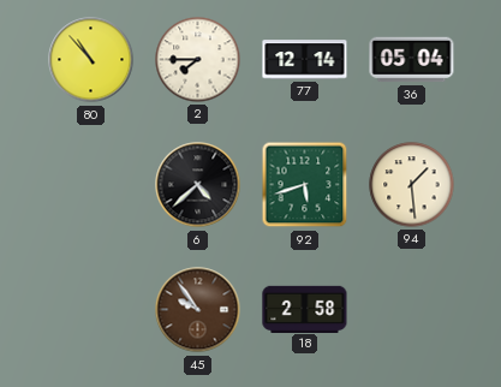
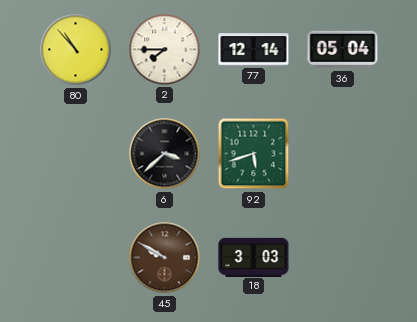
6: 4:38 -> 3:38
94: 1:29 -> none
45: 9:54 -> 9:50
18: 2:58 -> 3:03
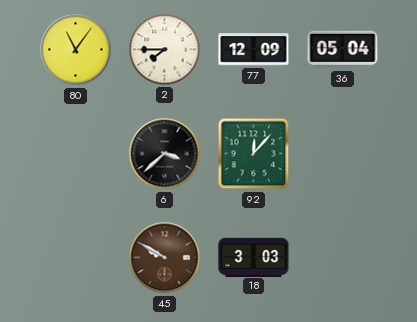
80: 10:53 -> 11:06
77: 12:14 -> 12:09
92: 5:42 -> 12:07
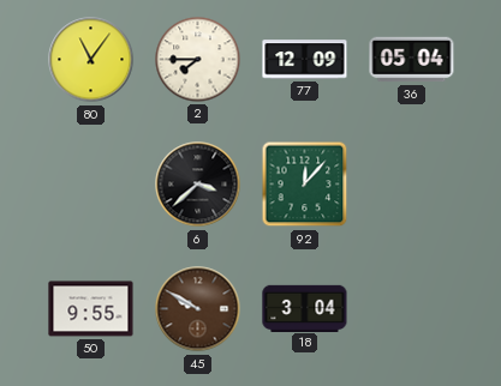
50: none -> 9:55
18: 3:03 -> 3:04
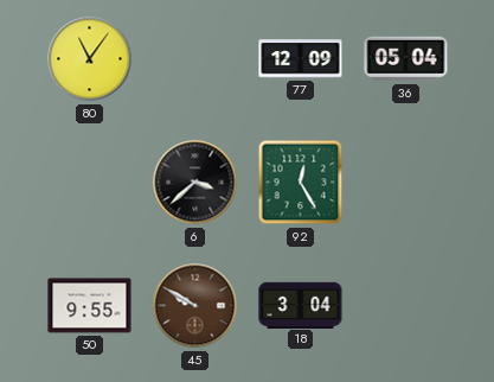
2: 7:45 -> none
92: 12:07 -> 12:25
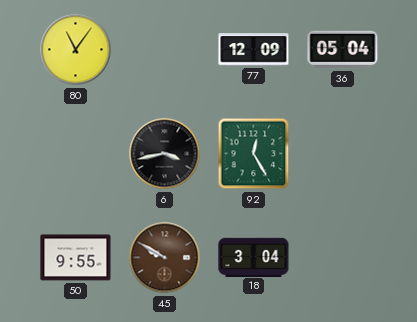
6: 3:38 -> 3:43
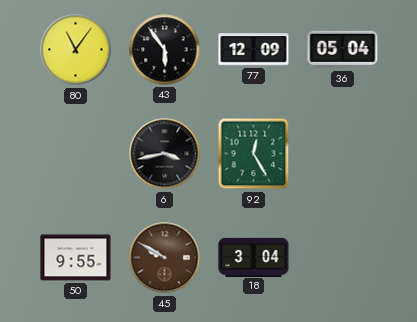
43: none -> 5:54
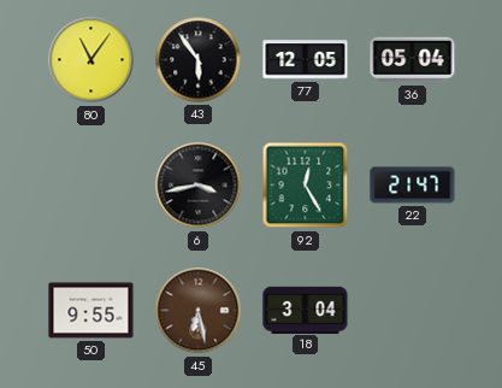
77: 12:09 -> 12:05
22: none -> 21:47
45: 9:50 -> 6:28
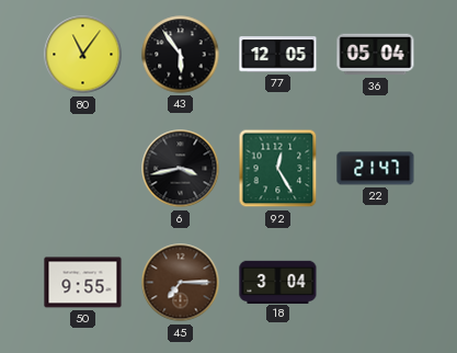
45: 6:28 -> 7:15
